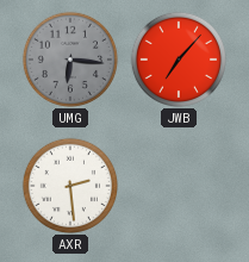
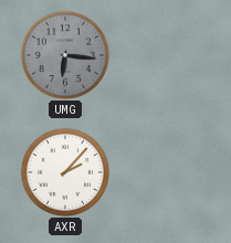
JWB: 7:07 -> none
AXR: 2:29 -> 2:07
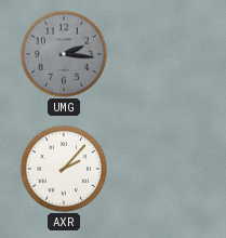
UMG: 6:16 -> 2:16
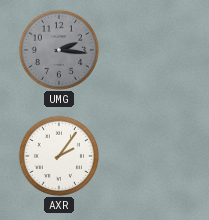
AXR: 2:07 -> 2:06
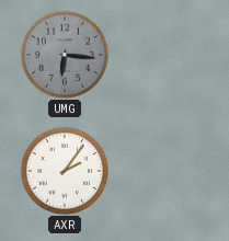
UMG: 2:16 -> 6:16
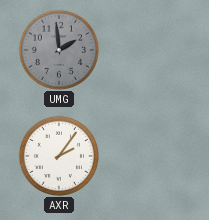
UMG: 6:16 -> 1:59
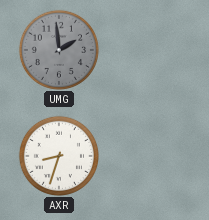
AXR: 2:06 -> 8:33
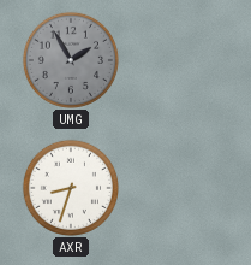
UMG: 1:59 -> 1:55
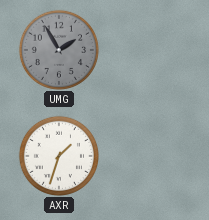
AXR: 8:33 -> 1:33
